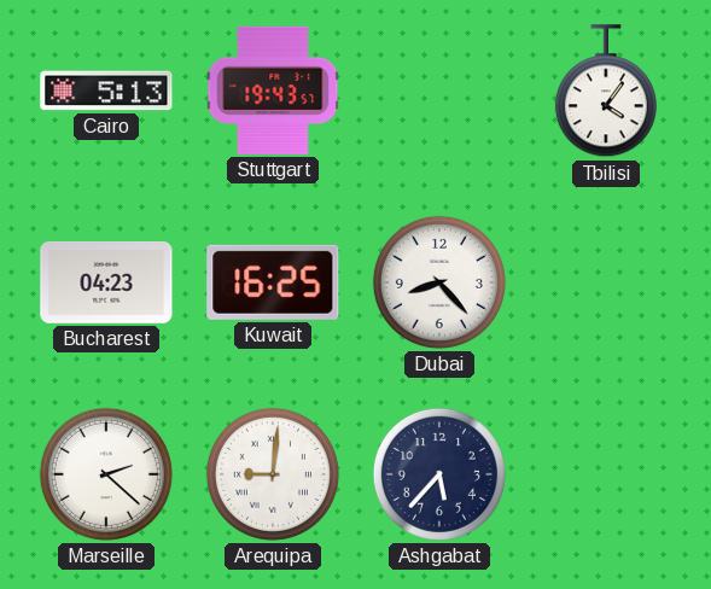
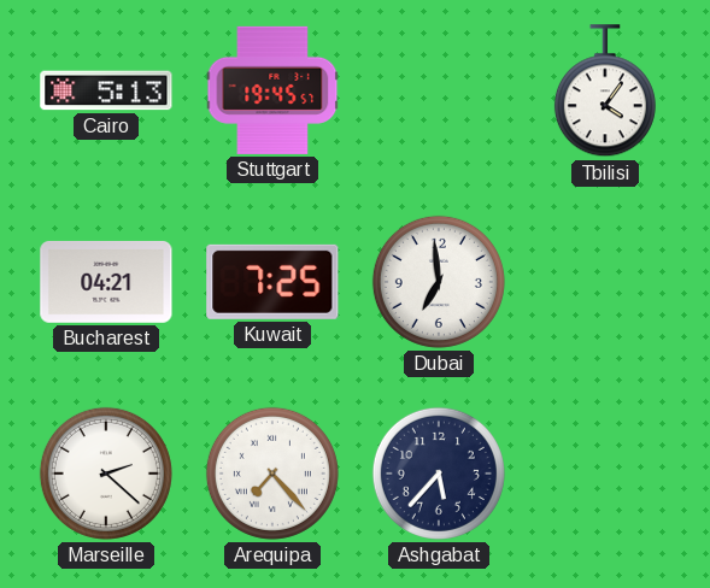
Stuttgart: 19:43 -> 19:45
Bucharest: 04:23 -> 04:21
Kuwait: 16:25 -> 7:25
Dubai: 8:23 -> 6:59
Arequipa: 9:01 -> 7:23
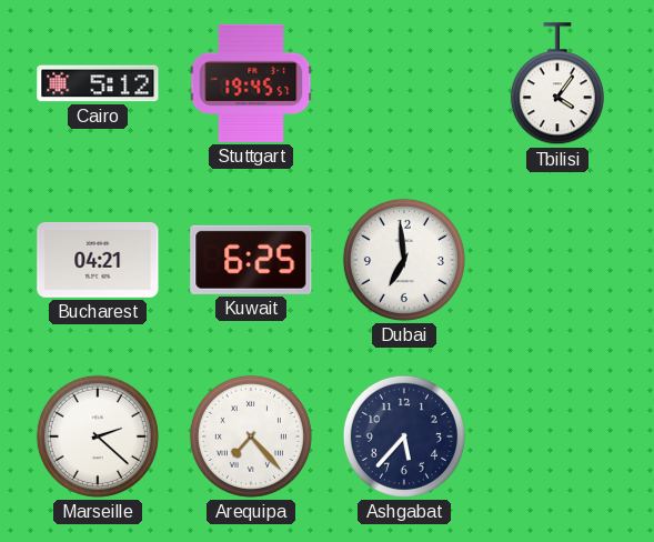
Cairo: 5:13 -> 5:12
Kuwait: 7:25 -> 6:25
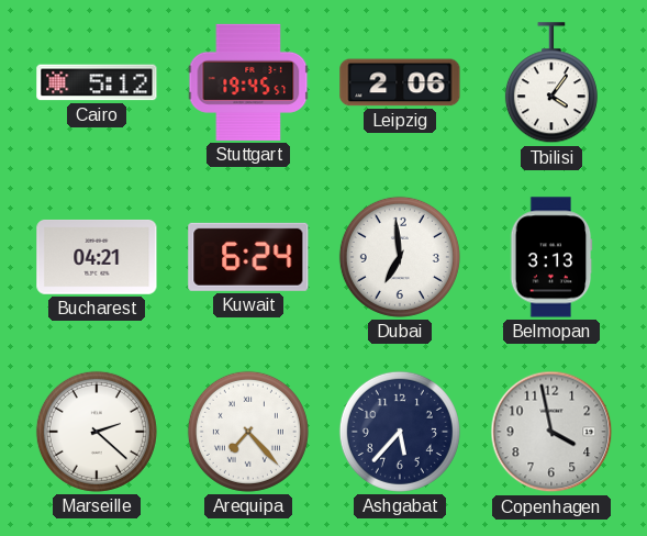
Leipzig: none -> 2:06
Kuwait: 6:25 -> 6:24
Belmopan: none -> 3:13
Copenhagen: none -> 3:58
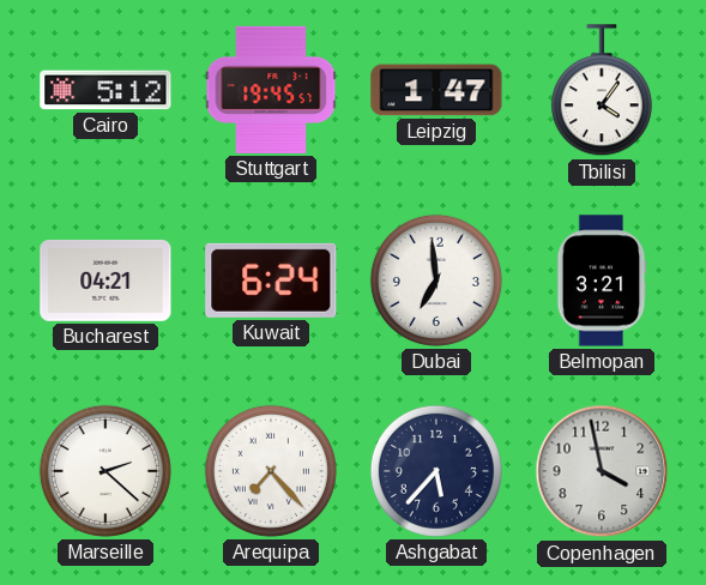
Leipzig: 2:06 -> 1:47
Belmopan: 3:13 -> 3:21
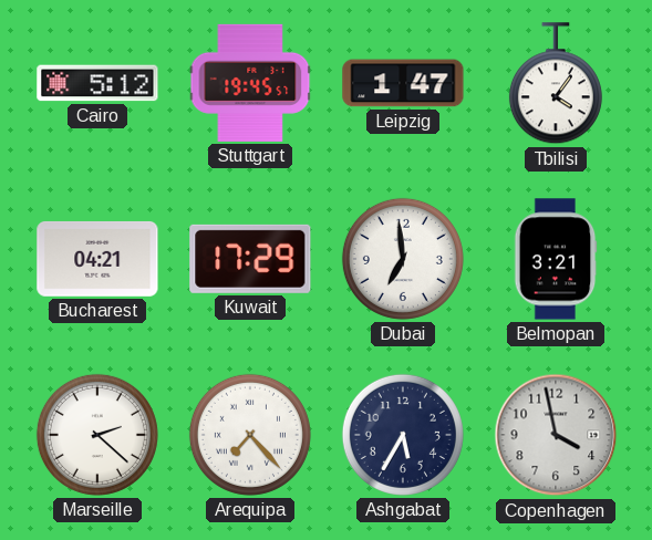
Kuwait: 6:24 -> 17:29
Ashgabat: 5:37 -> 5:35
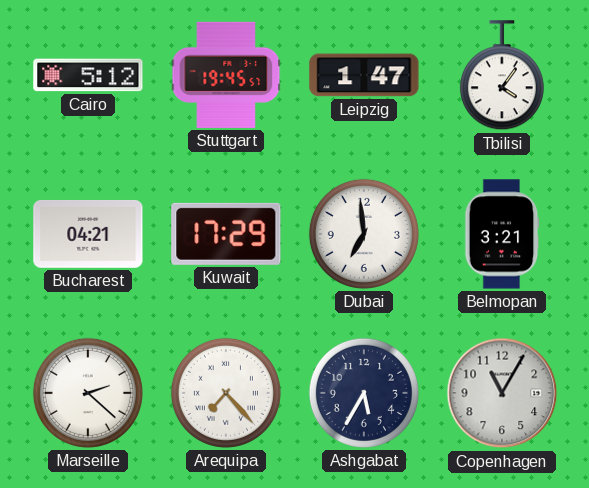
Copenhagen: 3:58 -> 11:05
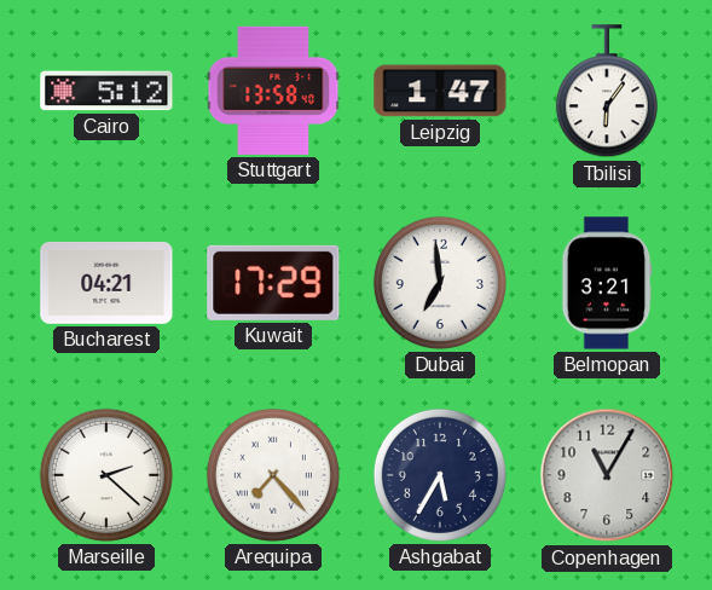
Stuttgart: 19:45 -> 13:58
Tbilisi: 4:06 -> 6:06
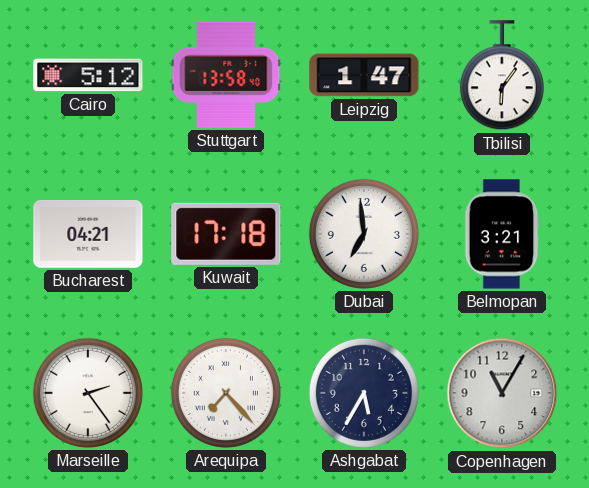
Kuwait: 17:29 -> 17:18
Marseille: 2:22 -> 2:24
